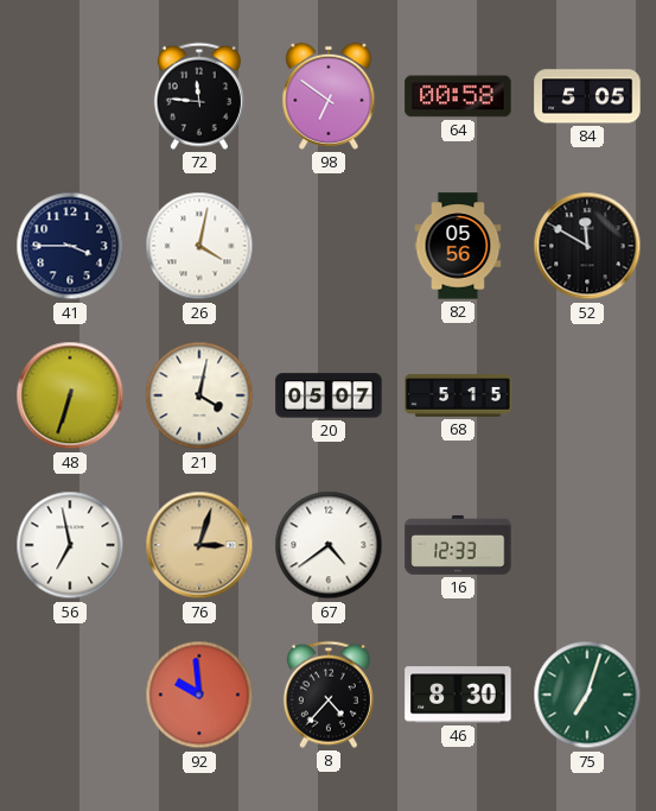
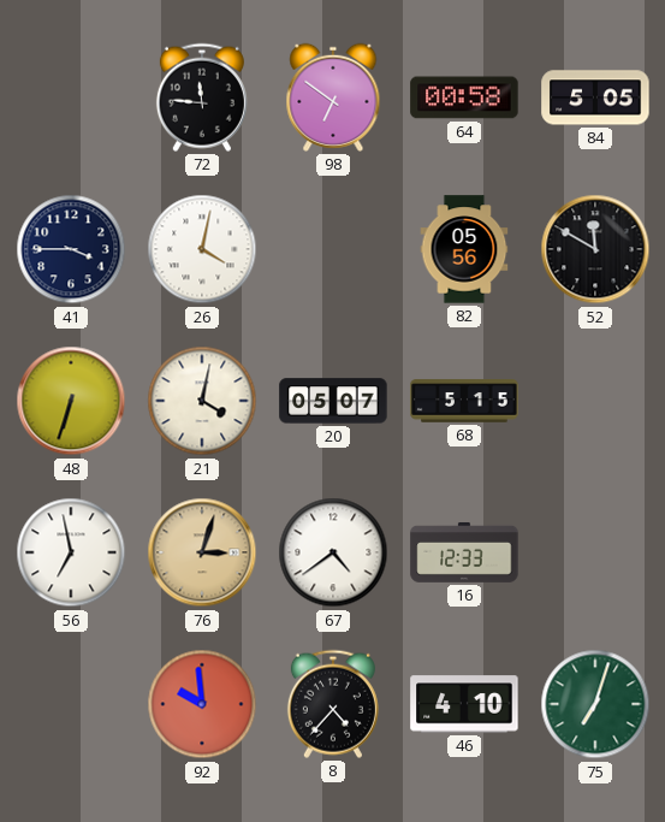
46: 8:30 -> 4:10
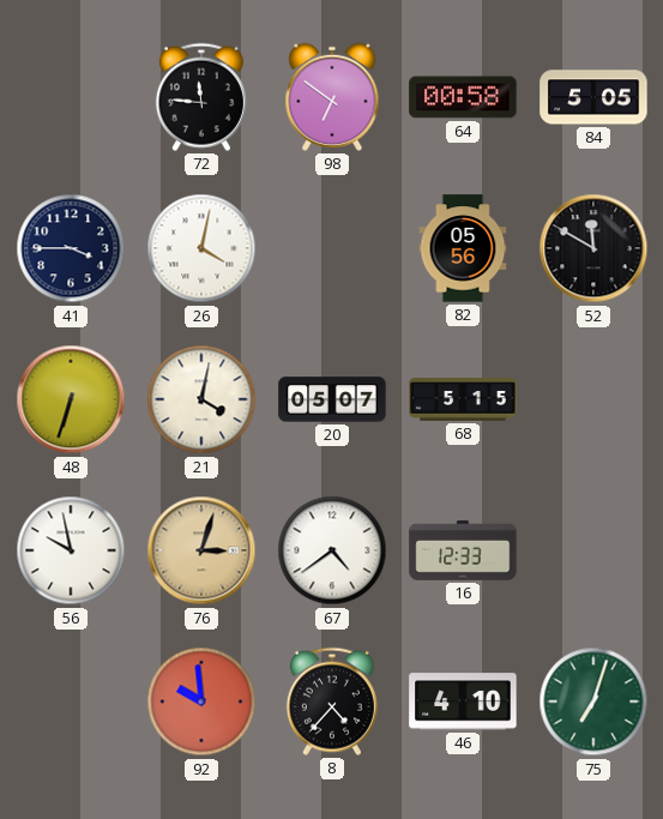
56: 6:58 -> 9:58
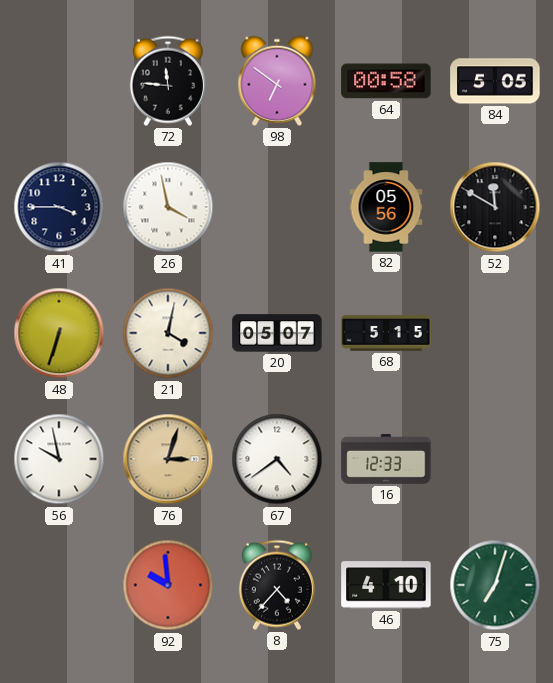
26: 4:02 -> 3:58
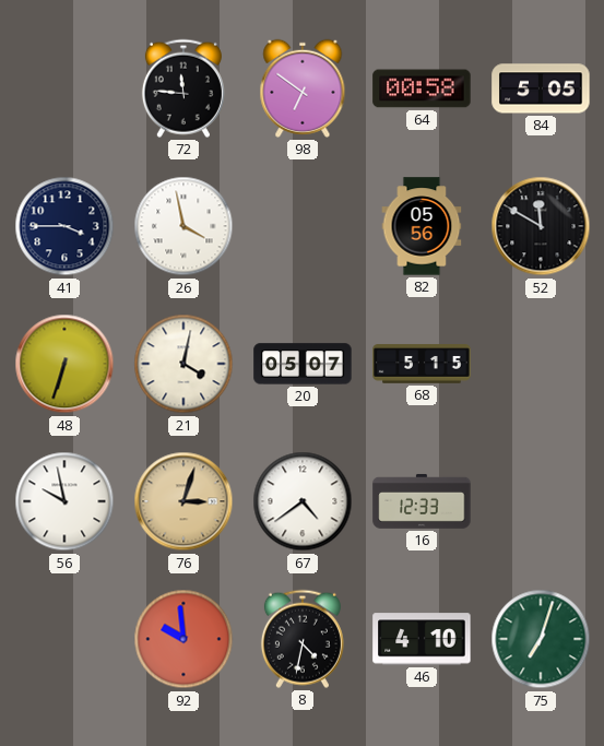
8: 4:37 -> 4:32
